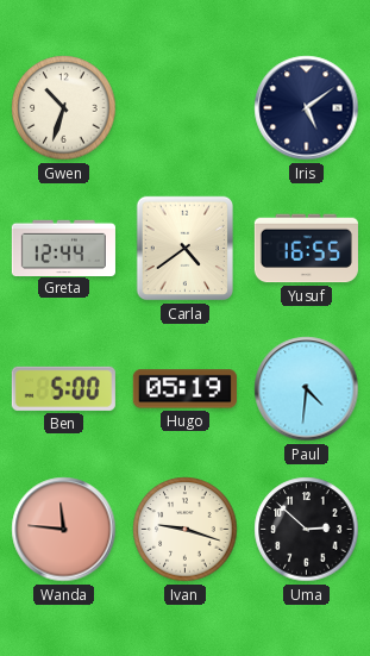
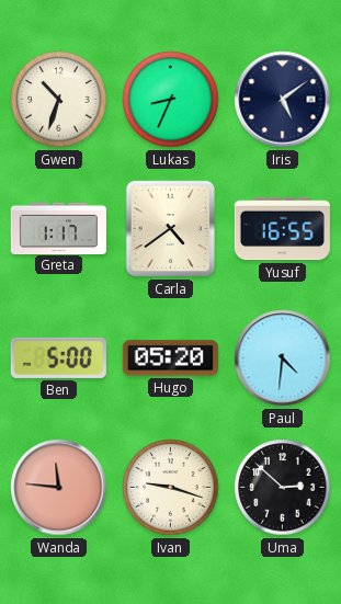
Lukas: none -> 8:34
Greta: 12:44 -> 1:17
Hugo: 05:19 -> 05:20
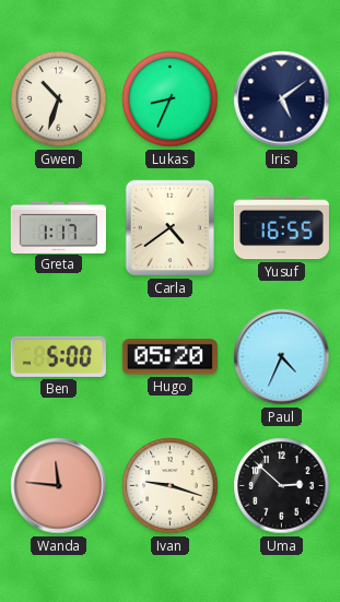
Paul: 4:31 -> 4:34
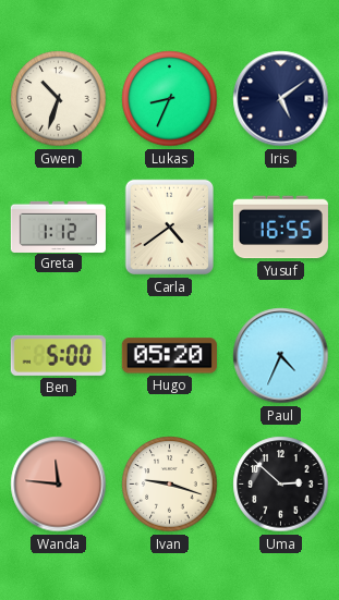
Greta: 1:17 -> 1:12
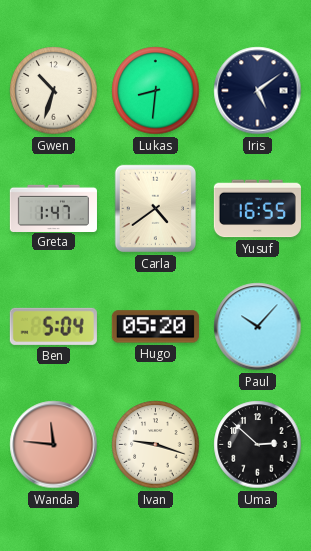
Lukas: 8:34 -> 8:31
Greta: 1:12 -> 1:47
Ben: 5:00 -> 5:04
Paul: 4:34 -> 10:07
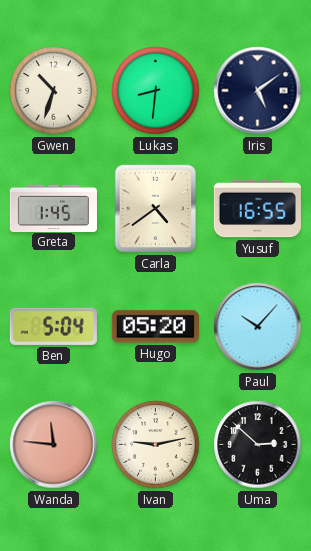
Greta: 1:47 -> 1:45
Ivan: 9:18 -> 9:13
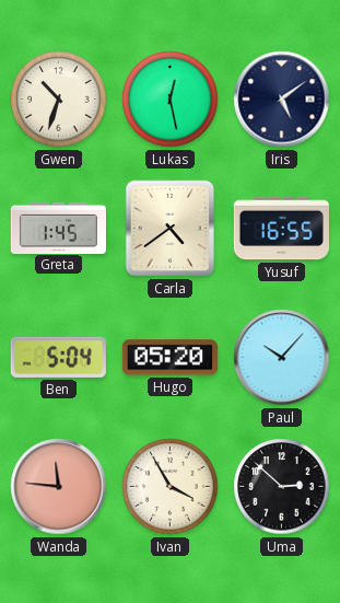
Lukas: 8:31 -> 12:28
Ivan: 9:13 -> 3:55
